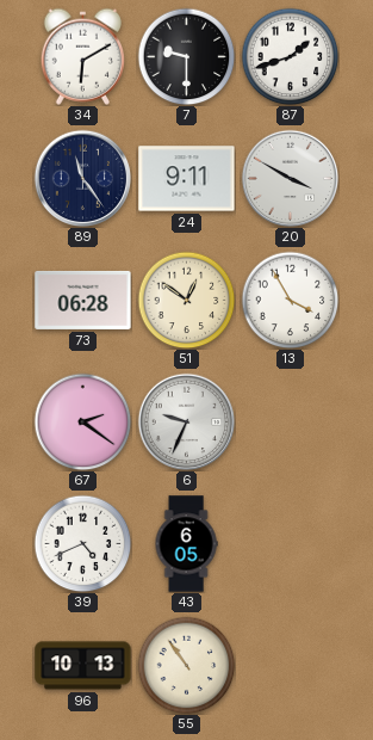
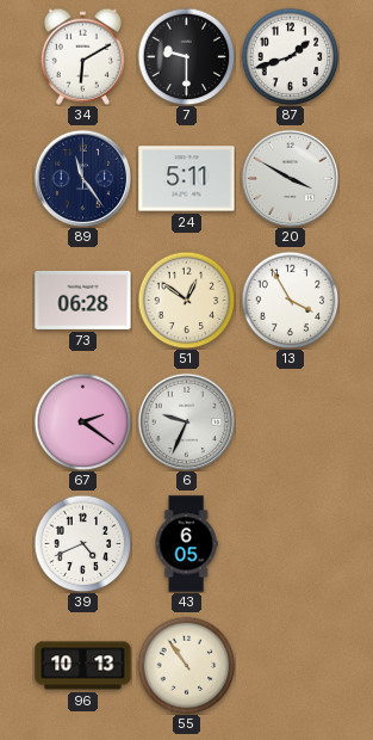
24: 9:11 -> 5:11
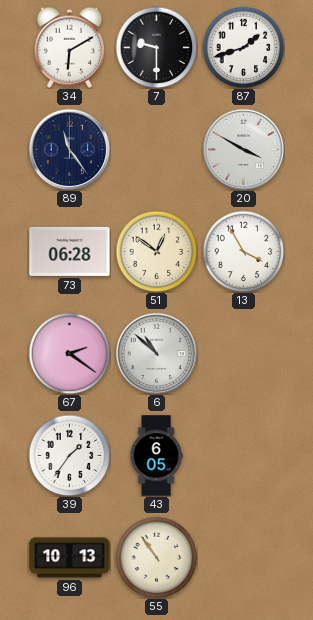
24: 5:11 -> none
6: 9:34 -> 10:52
39: 4:41 -> 1:36
